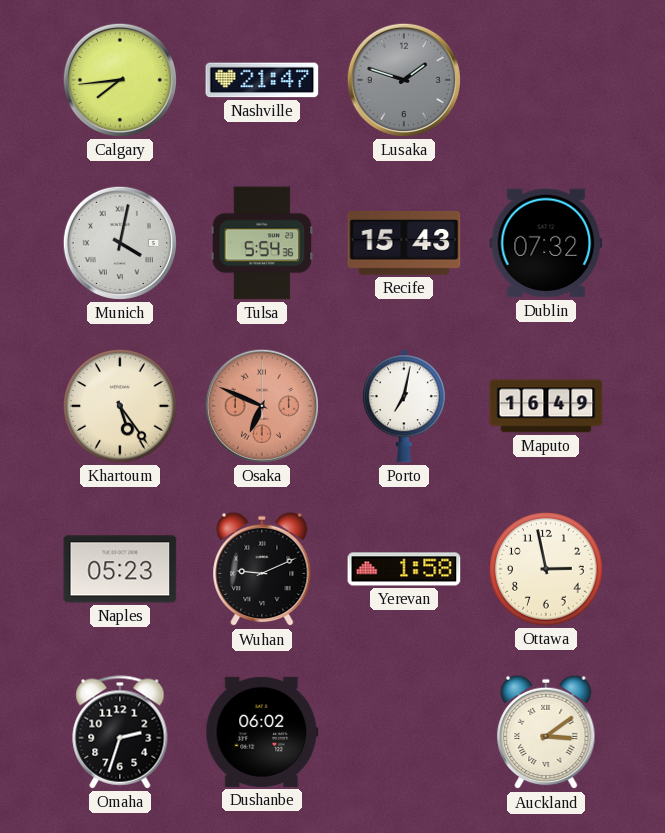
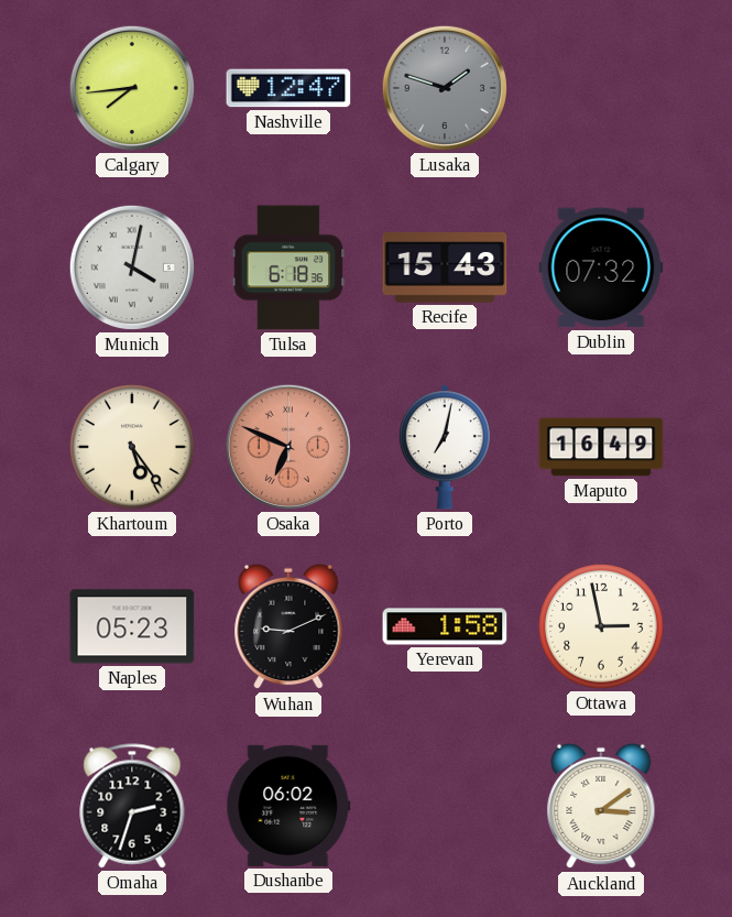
Nashville: 21:47 -> 12:47
Tulsa: 5:54 -> 6:18
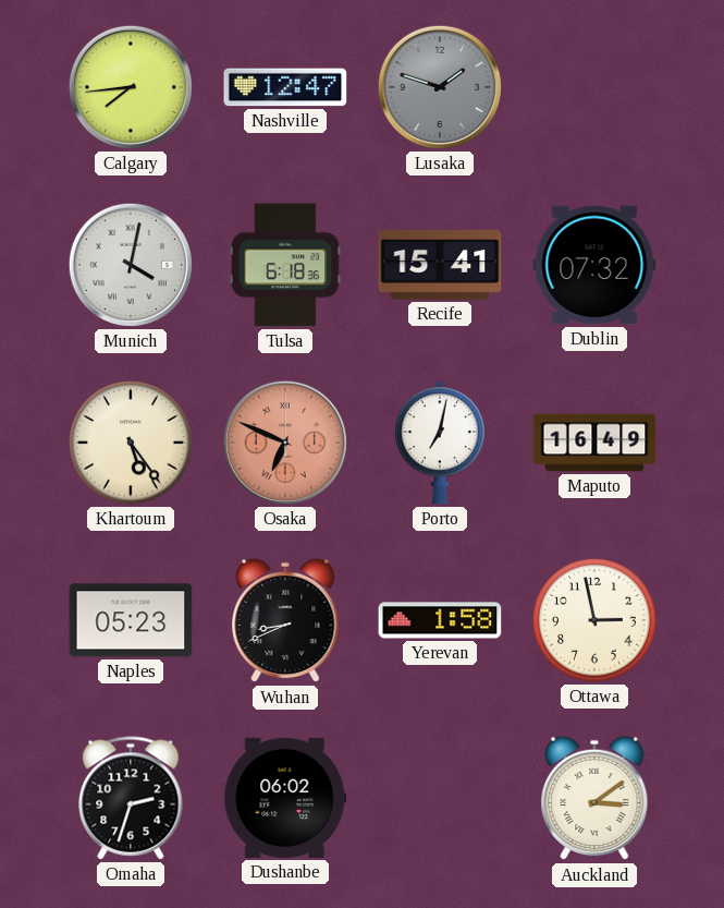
Recife: 15:43 -> 15:41
Wuhan: 9:11 -> 8:41
